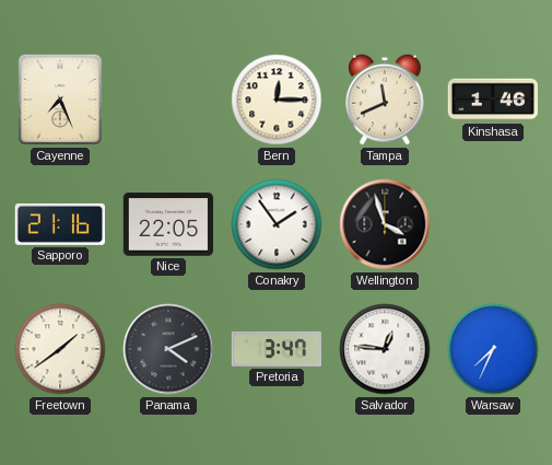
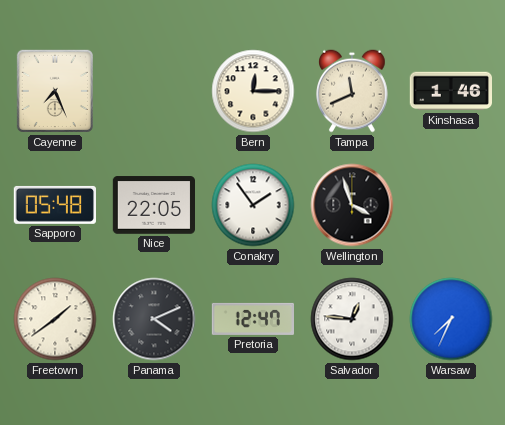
Sapporo: 21:16 -> 05:48
Pretoria: 3:47 -> 12:47
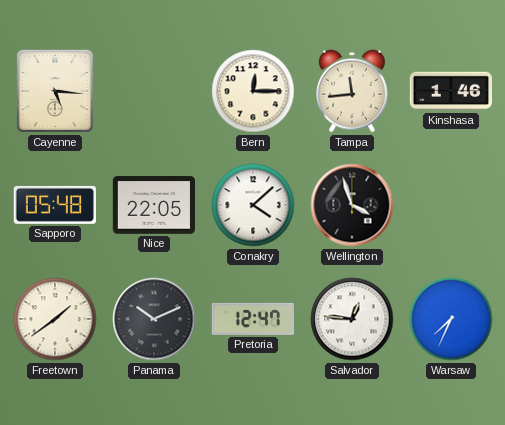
Cayenne: 7:26 -> 5:16
Tampa: 11:41 -> 11:44
Conakry: 1:54 -> 4:08
Panama: 4:11 -> 10:11
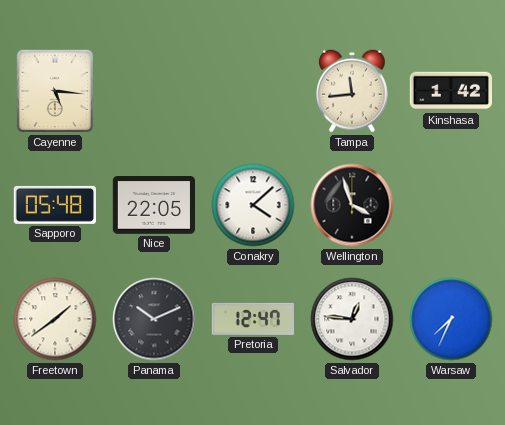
Bern: 12:15 -> none
Kinshasa: 1:46 -> 1:42
